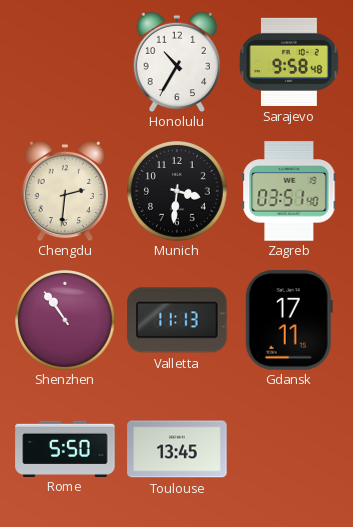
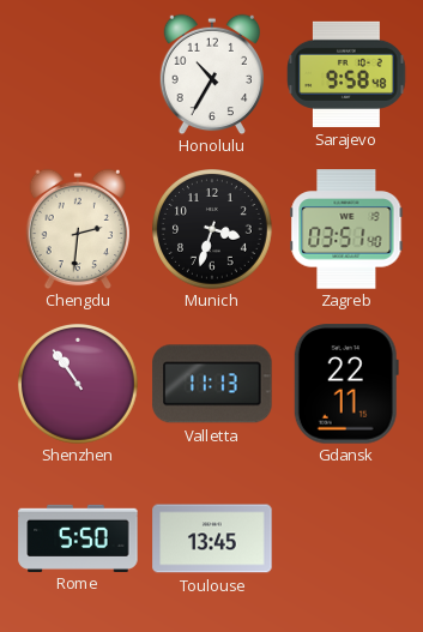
Munich: 3:31 -> 3:33
Gdansk: 17:11 -> 22:11
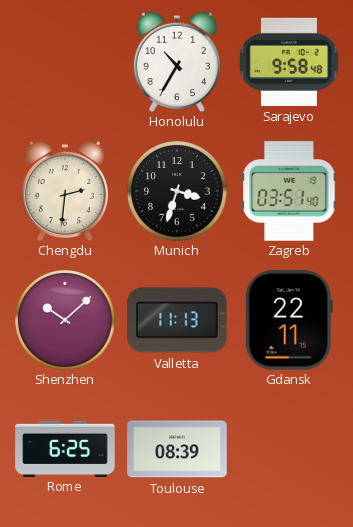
Shenzhen: 10:54 -> 10:08
Rome: 5:50 -> 6:25
Toulouse: 13:45 -> 08:39
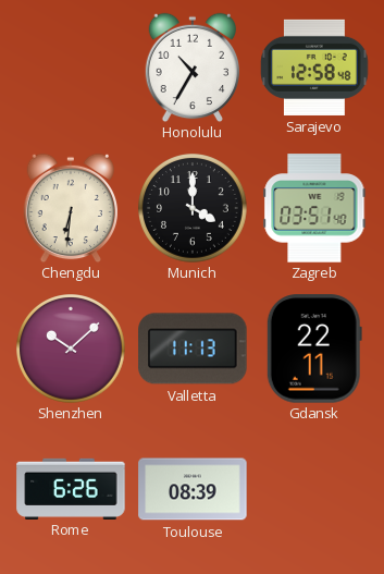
Sarajevo: 9:58 -> 12:58
Chengdu: 2:31 -> 6:31
Munich: 3:33 -> 4:00
Rome: 6:25 -> 6:26
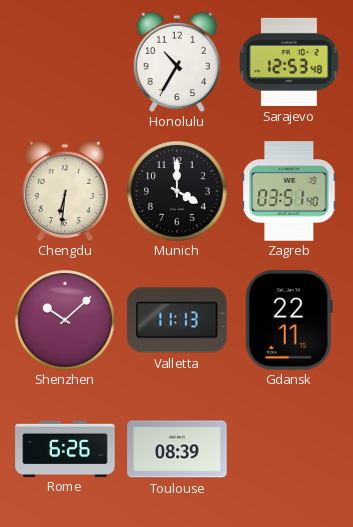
Sarajevo: 12:58 -> 12:53
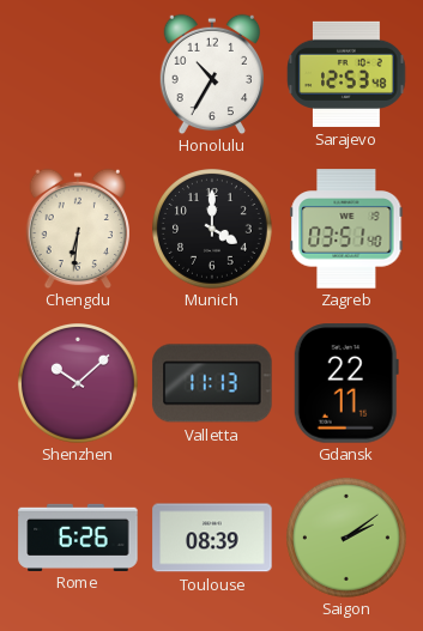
Saigon: none -> 2:09
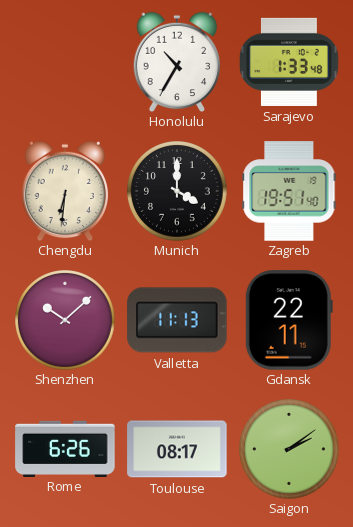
Sarajevo: 12:53 -> 1:33
Zagreb: 03:51 -> 19:51
Toulouse: 08:39 -> 08:17
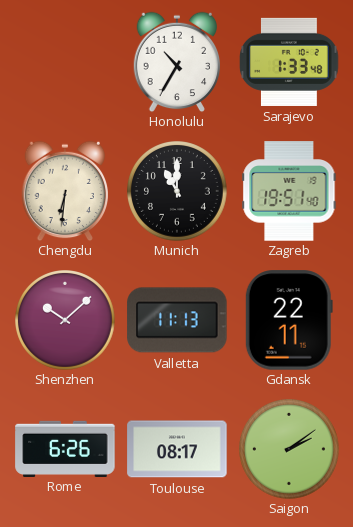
Munich: 4:00 -> 11:00
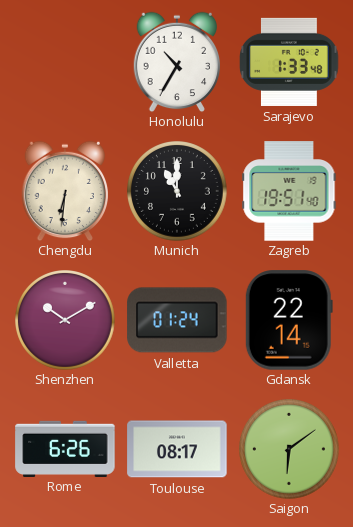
Shenzhen: 10:08 -> 10:10
Valletta: 11:13 -> 01:24
Gdansk: 22:11 -> 22:14
Saigon: 2:09 -> 6:09
